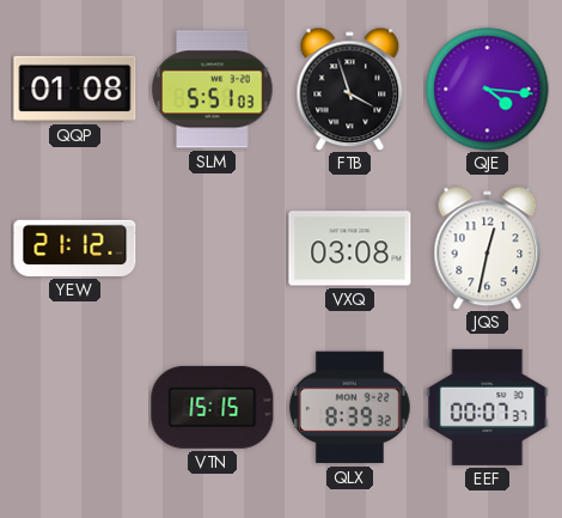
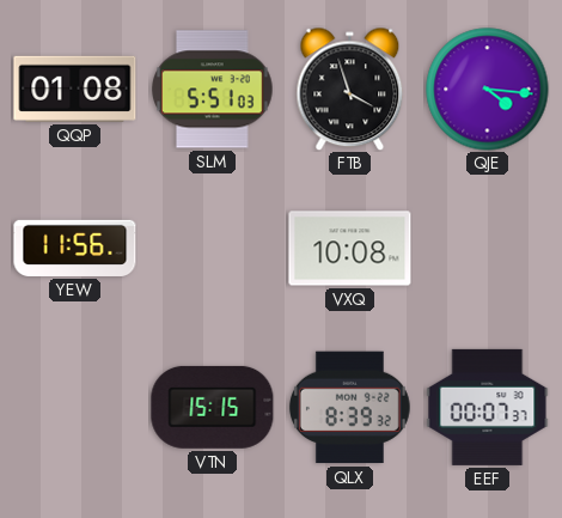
YEW: 21:12 -> 11:56
VXQ: 03:08 -> 10:08
JQS: 12:32 -> none
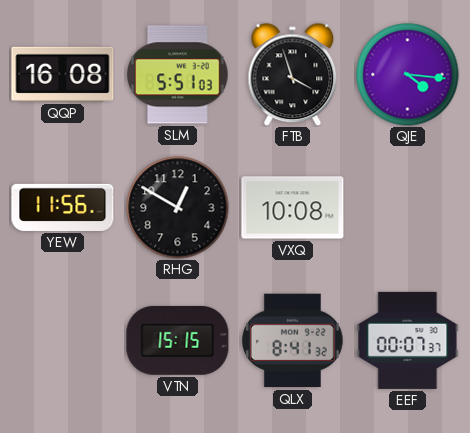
QQP: 01:08 -> 16:08
RHG: none -> 12:50
QLX: 8:39 -> 8:41
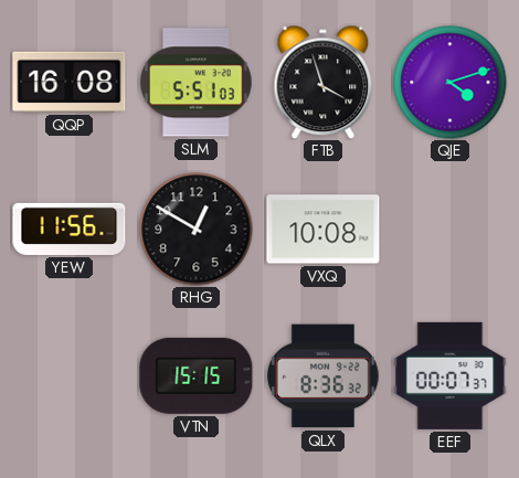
QJE: 4:16 -> 4:12
QLX: 8:41 -> 8:36
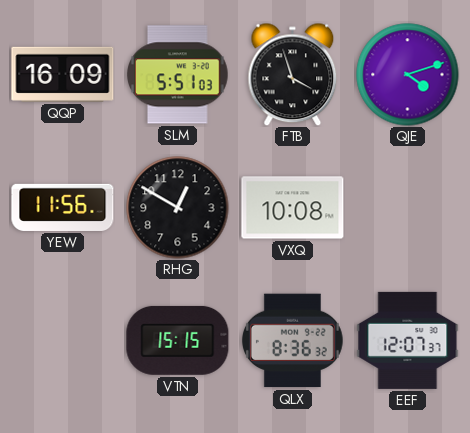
QQP: 16:08 -> 16:09
EEF: 00:07 -> 12:07
